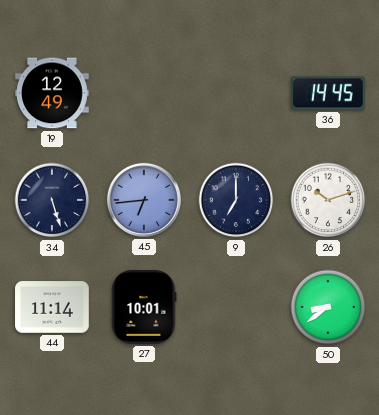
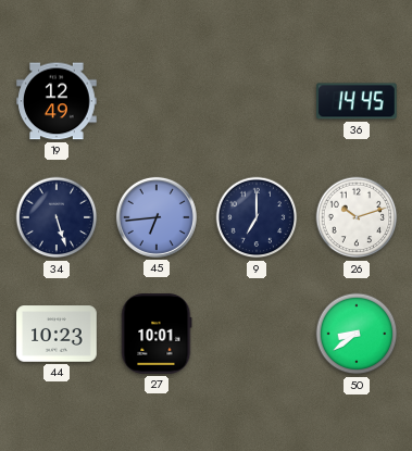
44: 11:14 -> 10:23
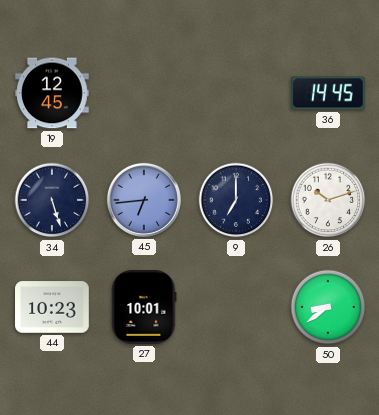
19: 12:49 -> 12:45
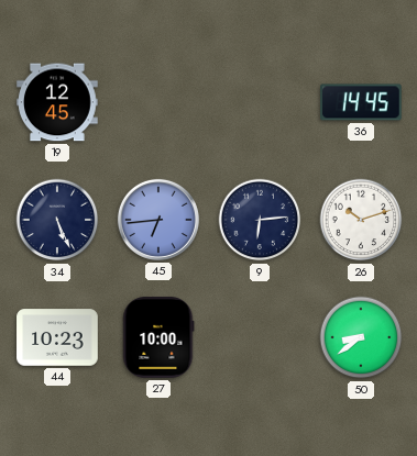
34: 5:27 -> 5:26
9: 7:00 -> 6:14
27: 10:01 -> 10:00
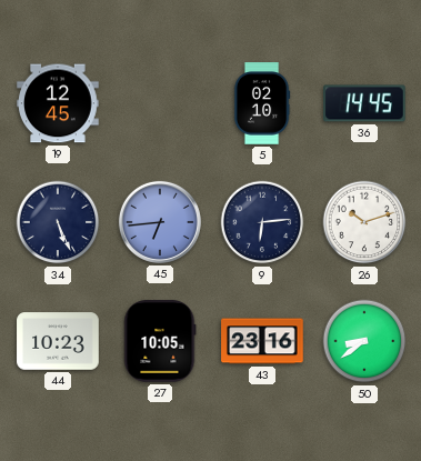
5: none -> 02:10
27: 10:00 -> 10:05
43: none -> 23:16
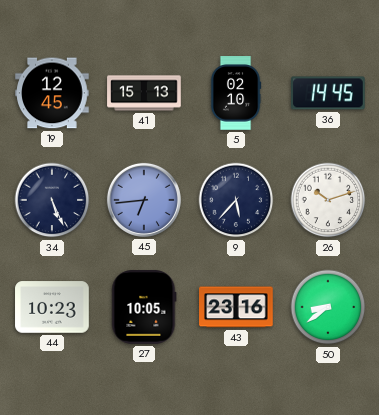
41: none -> 15:13
9: 6:14 -> 5:37
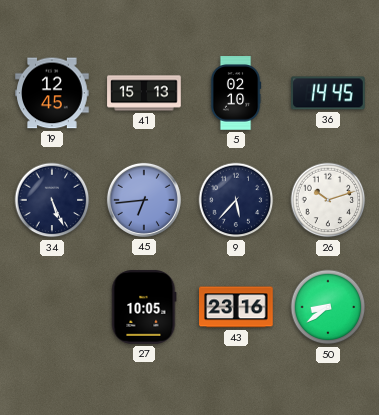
44: 10:23 -> none
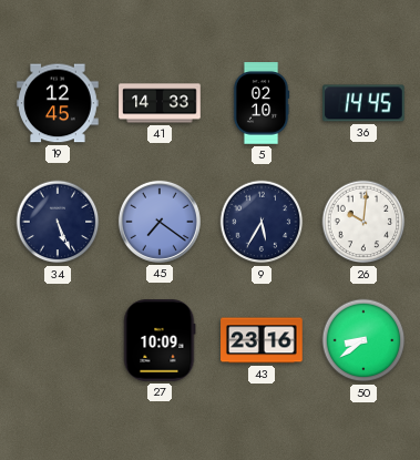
41: 15:13 -> 14:33
45: 6:44 -> 7:21
9: 5:37 -> 5:35
26: 10:12 -> 10:01
27: 10:05 -> 10:09
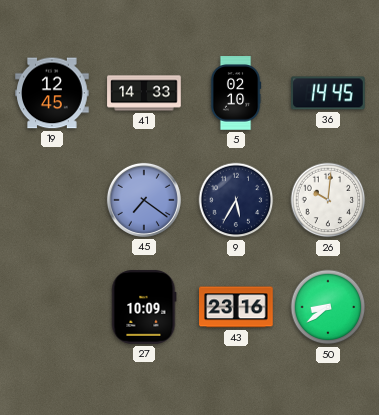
34: 5:26 -> none
